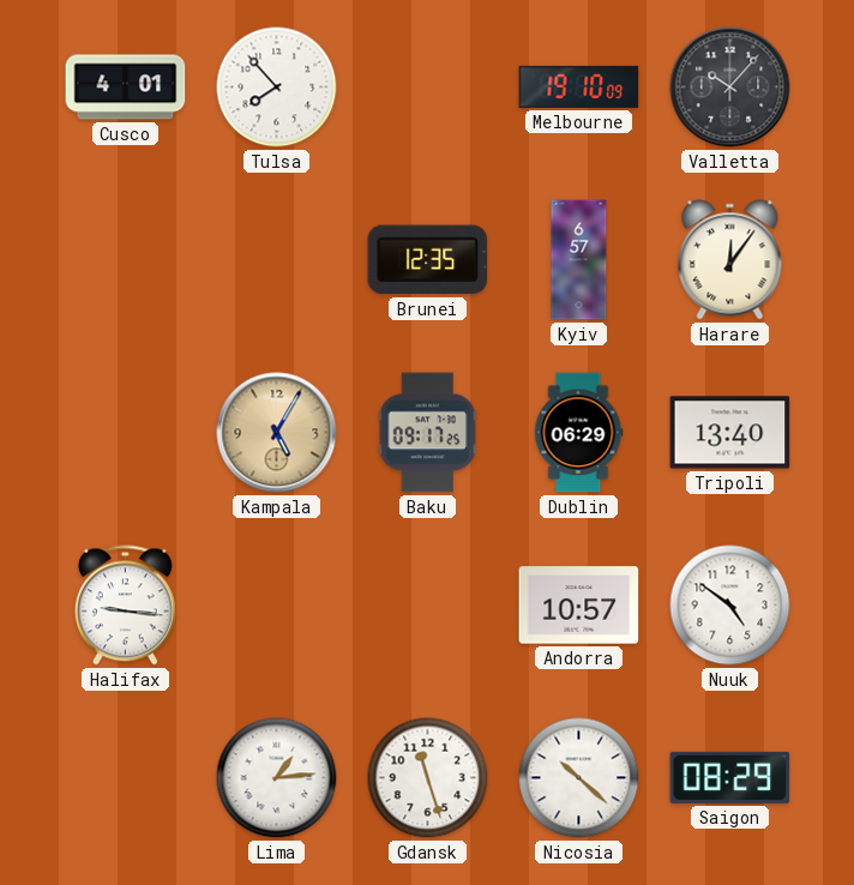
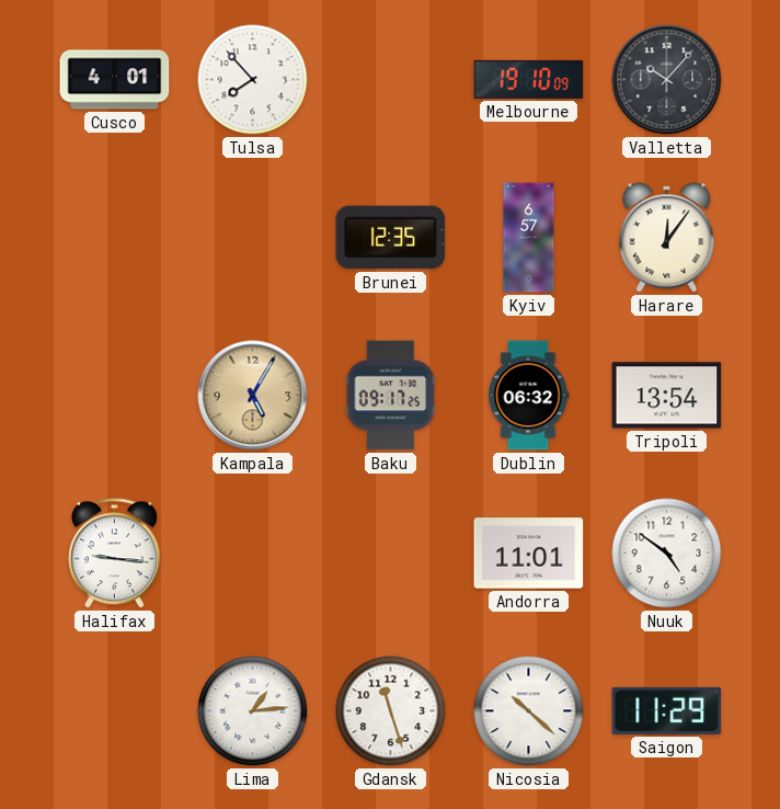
Dublin: 06:29 -> 06:32
Tripoli: 13:40 -> 13:54
Andorra: 10:57 -> 11:01
Saigon: 08:29 -> 11:29
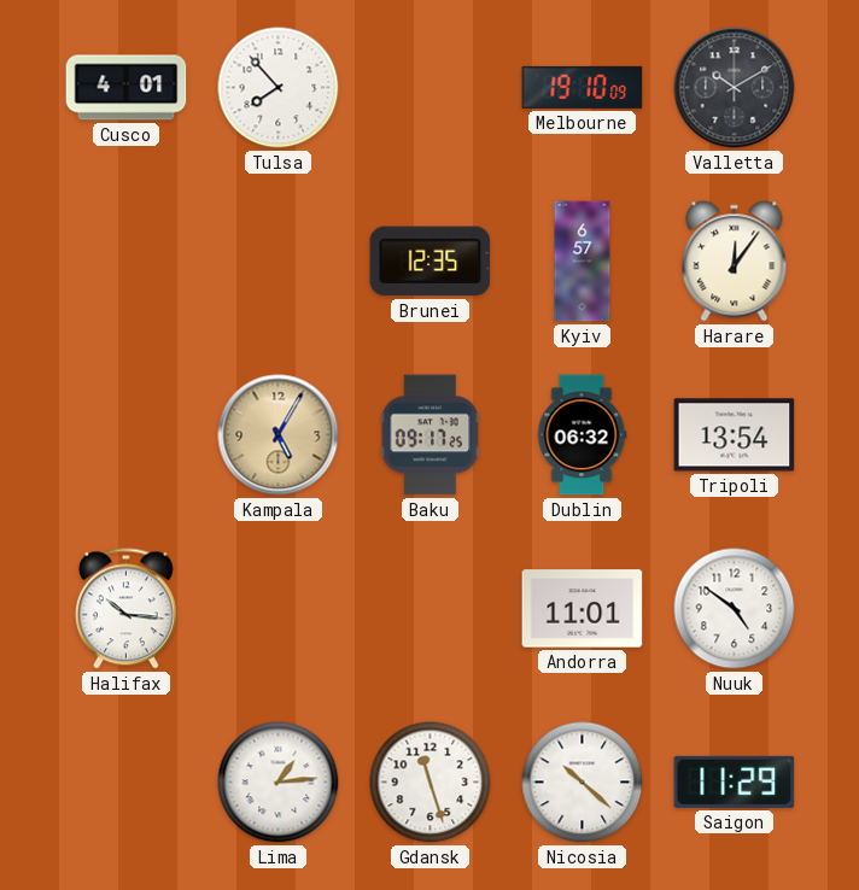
Valletta: 10:07 -> 10:10
Halifax: 9:16 -> 10:16
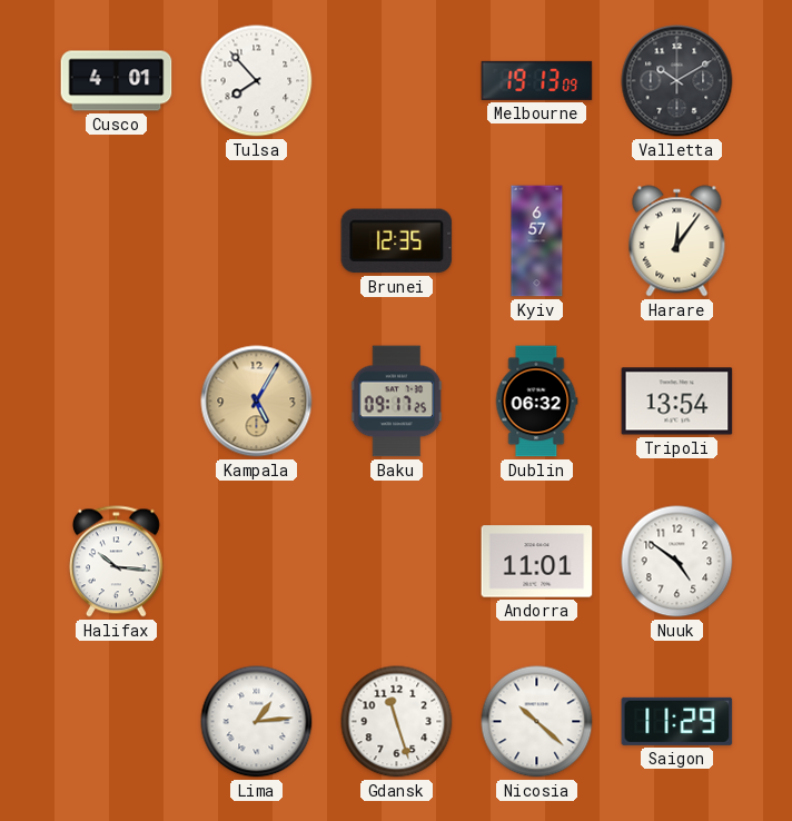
Melbourne: 19:10 -> 19:13
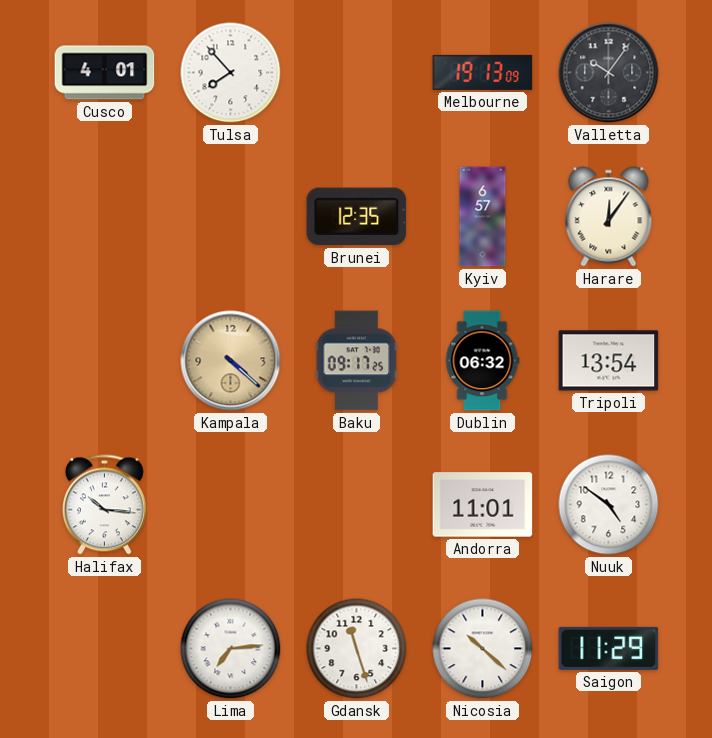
Valletta: 10:10 -> 10:06
Kampala: 5:05 -> 4:22
Lima: 1:14 -> 7:14
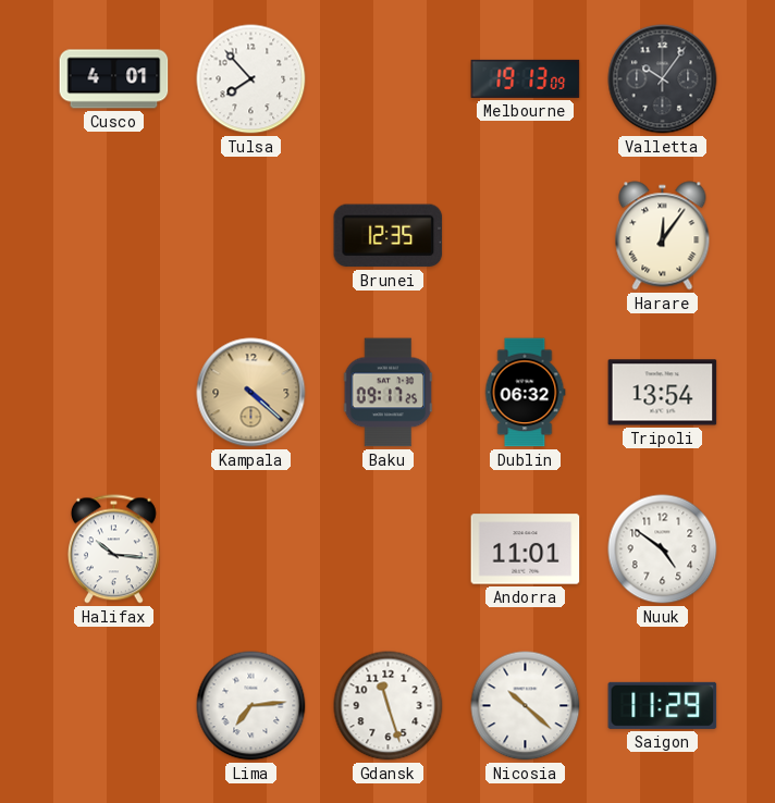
Kyiv: 6:57 -> none
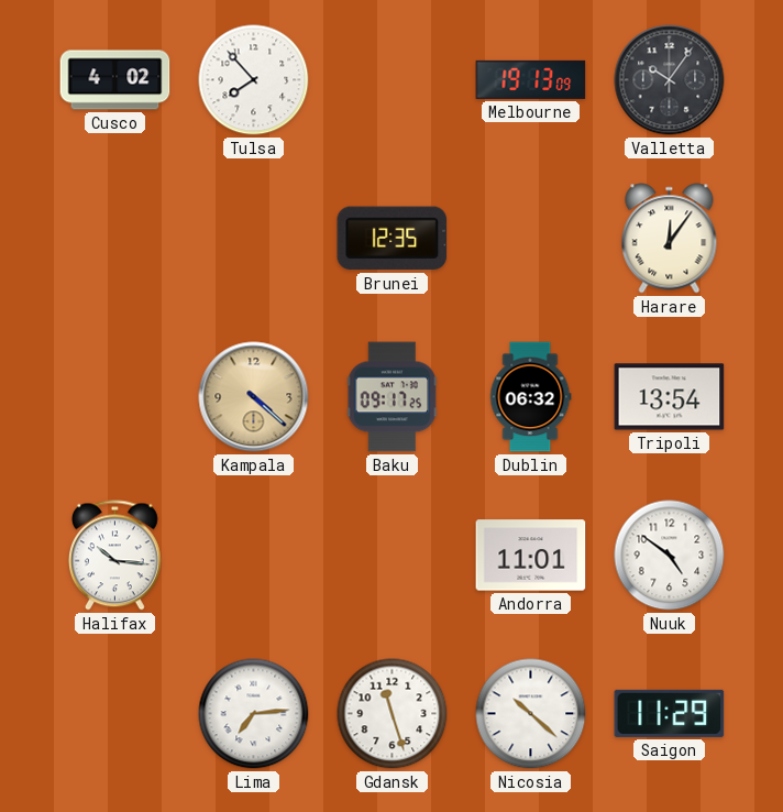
Cusco: 4:01 -> 4:02
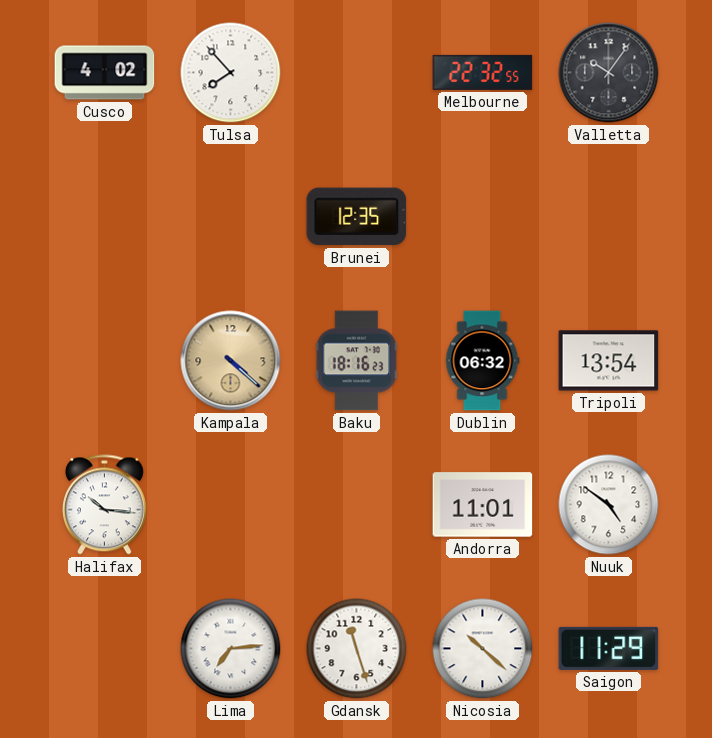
Melbourne: 19:13 -> 22:32
Harare: 12:06 -> none
Baku: 09:17 -> 18:16
